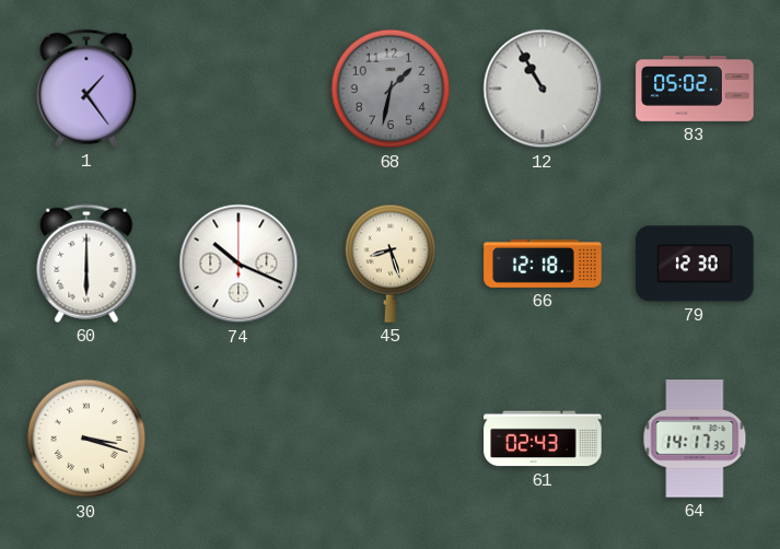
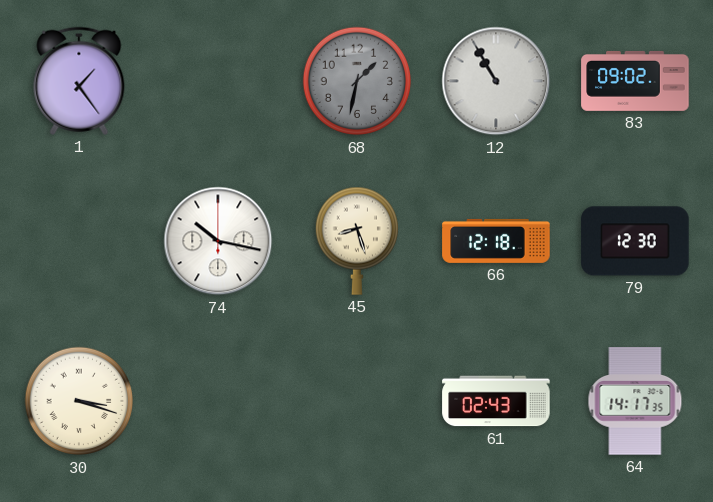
83: 05:02 -> 09:02
60: 6:00 -> none
74: 10:19 -> 10:17
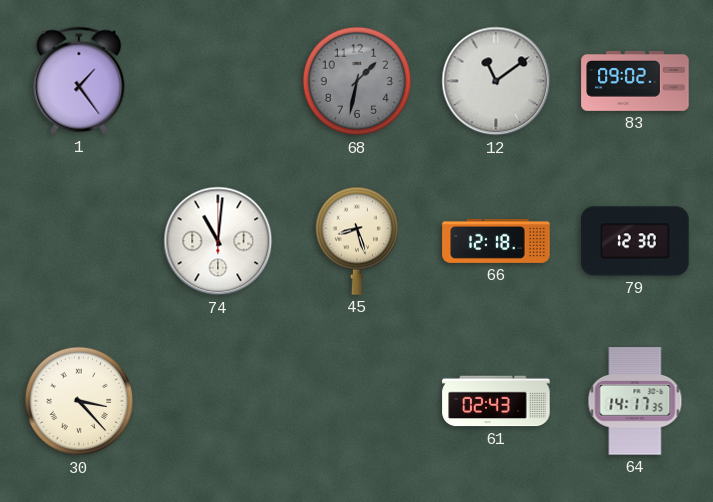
12: 10:55 -> 11:09
74: 10:17 -> 11:01
30: 3:18 -> 3:23
